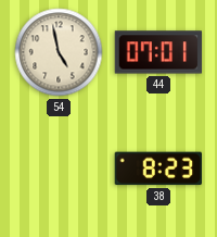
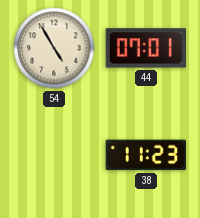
54: 4:58 -> 4:55
38: 8:23 -> 11:23
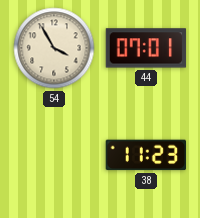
54: 4:55 -> 3:55
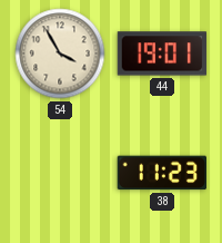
44: 07:01 -> 19:01
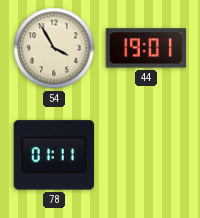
78: none -> 01:11
38: 11:23 -> none
